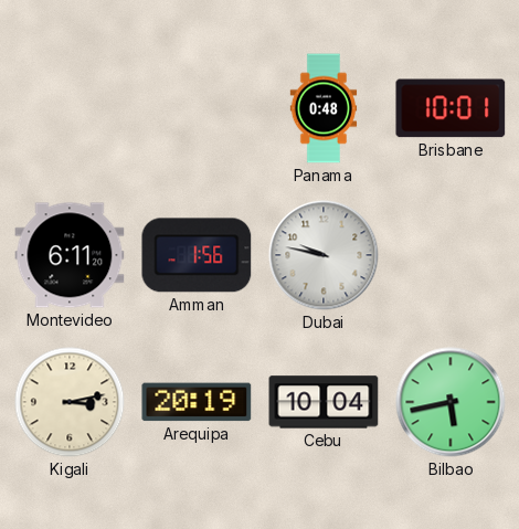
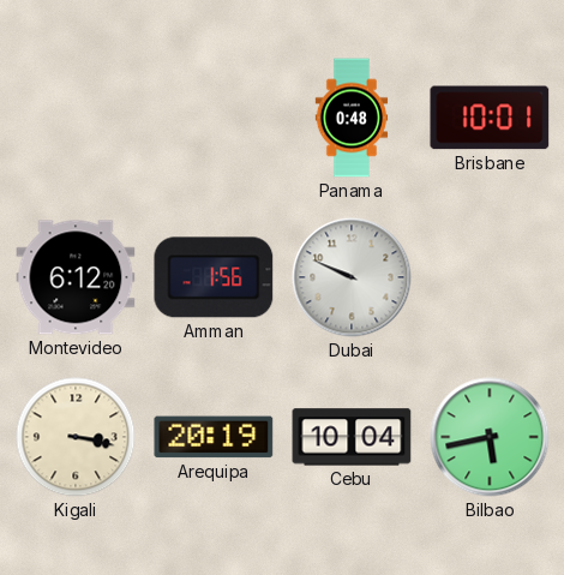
Montevideo: 6:11 -> 6:12
Dubai: 9:47 -> 9:49
Kigali: 3:13 -> 3:17
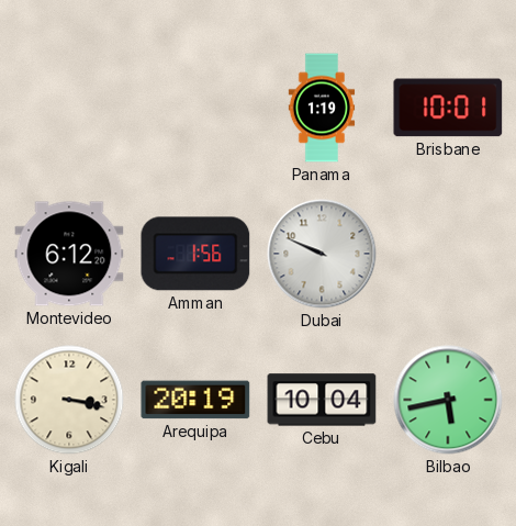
Panama: 0:48 -> 1:19
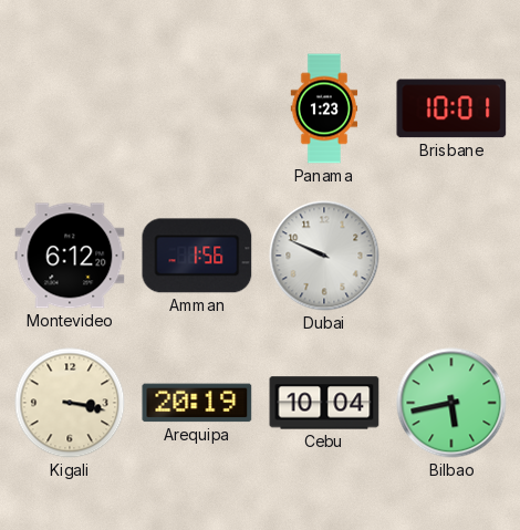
Panama: 1:19 -> 1:23
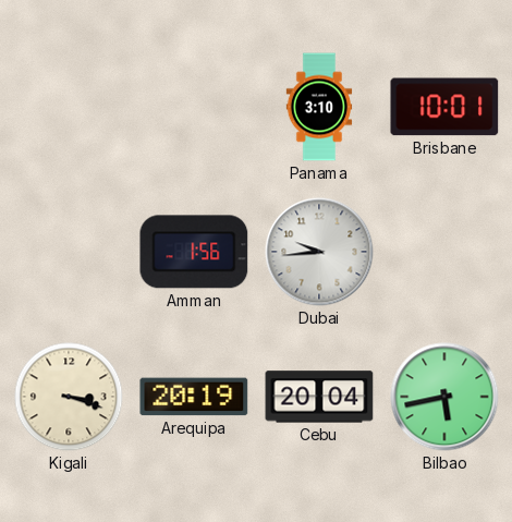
Panama: 1:23 -> 3:10
Montevideo: 6:12 -> none
Dubai: 9:49 -> 9:44
Kigali: 3:17 -> 3:18
Cebu: 10:04 -> 20:04
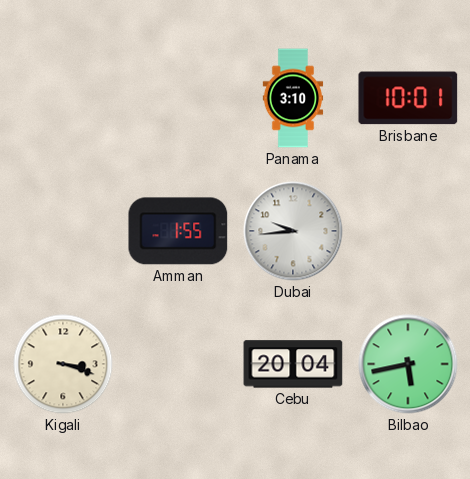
Amman: 1:56 -> 1:55
Arequipa: 20:19 -> none
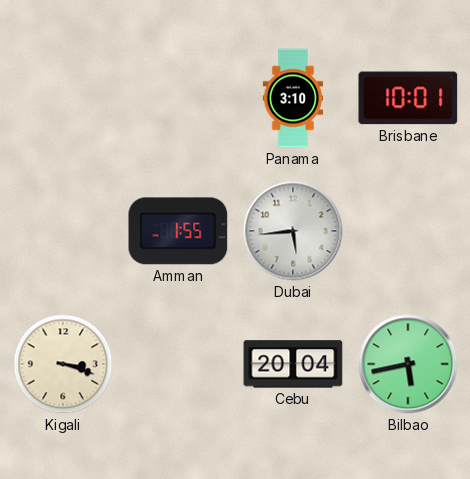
Dubai: 9:44 -> 5:44
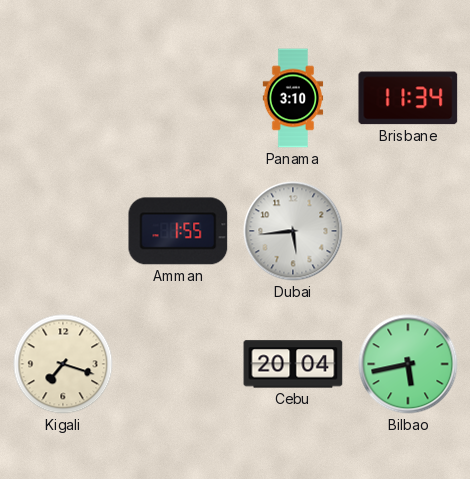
Brisbane: 10:01 -> 11:34
Kigali: 3:18 -> 7:18
